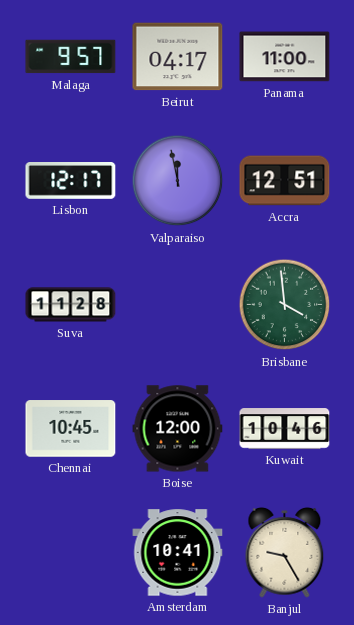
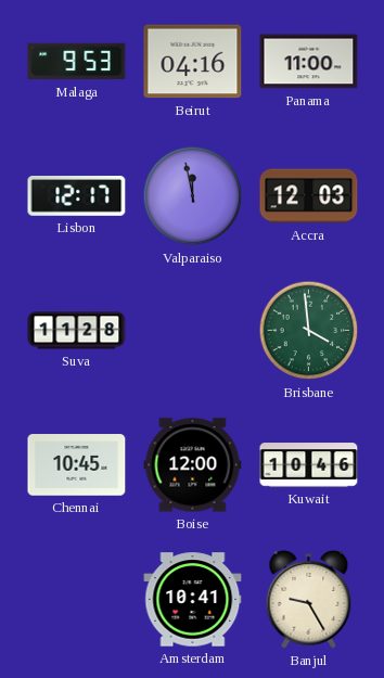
Malaga: 9:57 -> 9:53
Beirut: 04:17 -> 04:16
Accra: 12:51 -> 12:03
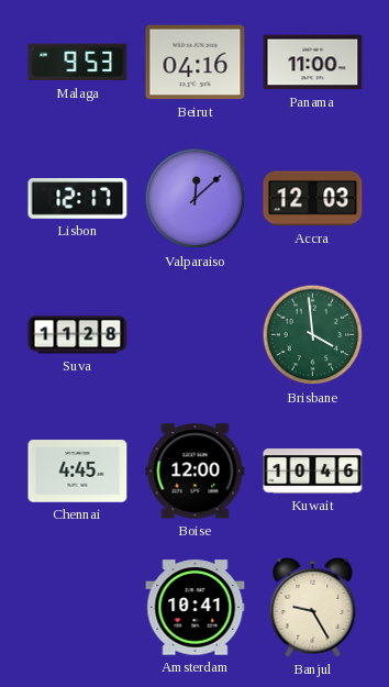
Valparaiso: 11:58 -> 12:08
Chennai: 10:45 -> 4:45
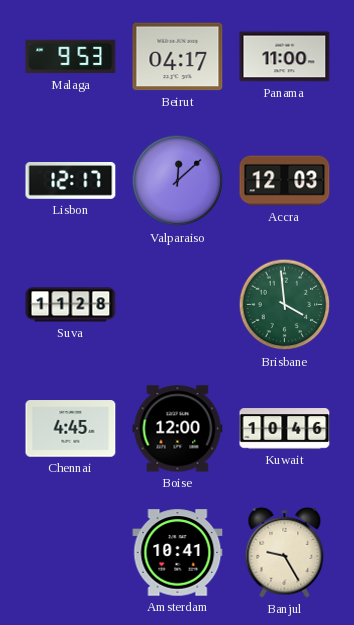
Beirut: 04:16 -> 04:17
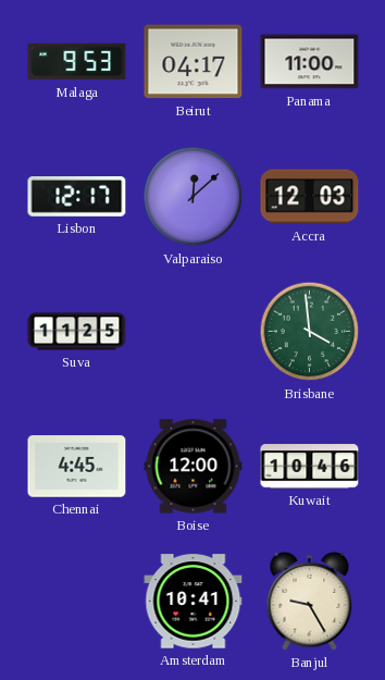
Suva: 11:28 -> 11:25
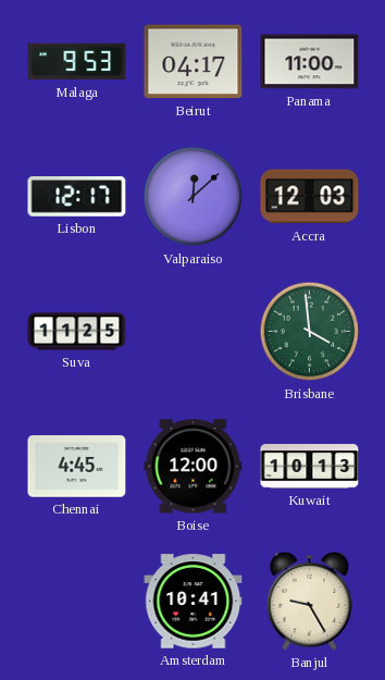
Kuwait: 10:46 -> 10:13
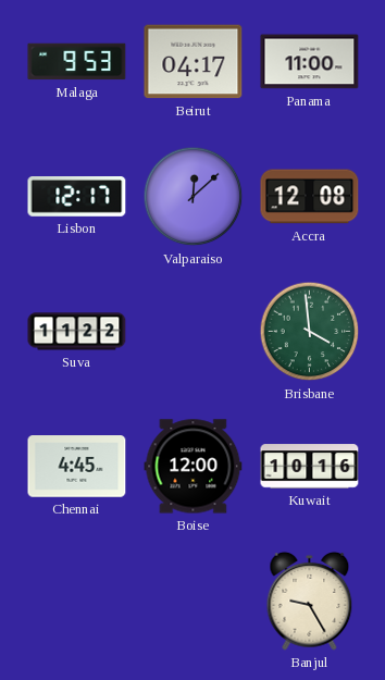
Accra: 12:03 -> 12:08
Suva: 11:25 -> 11:22
Kuwait: 10:13 -> 10:16
Amsterdam: 10:41 -> none
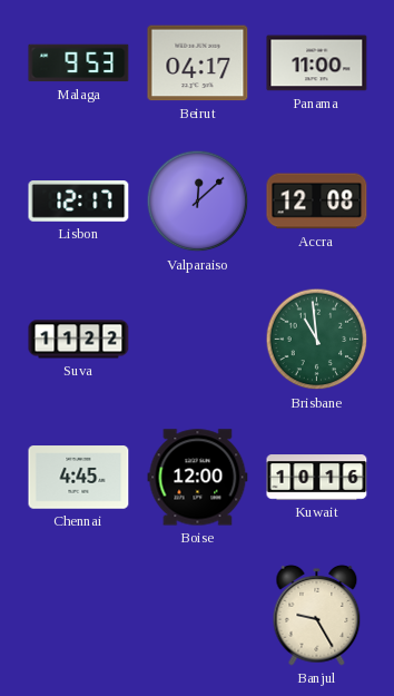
Brisbane: 3:59 -> 10:59
